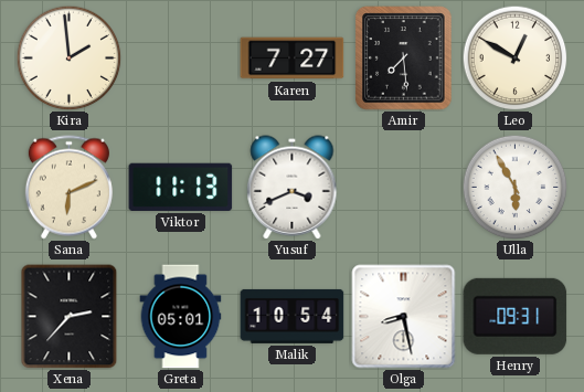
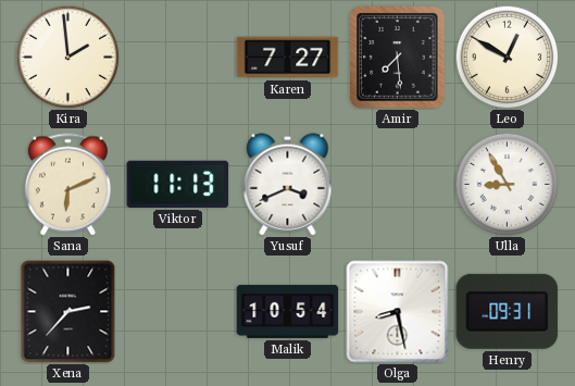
Ulla: 5:55 -> 8:55
Greta: 05:01 -> none
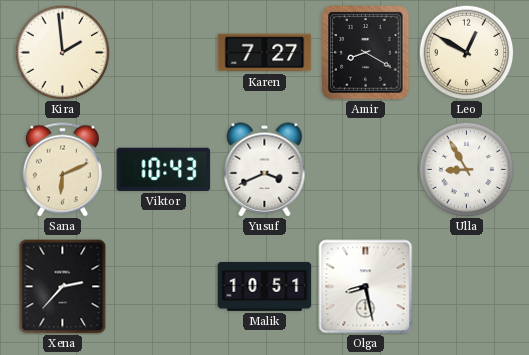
Amir: 7:29 -> 8:20
Viktor: 11:13 -> 10:43
Malik: 10:54 -> 10:51
Henry: 09:31 -> none
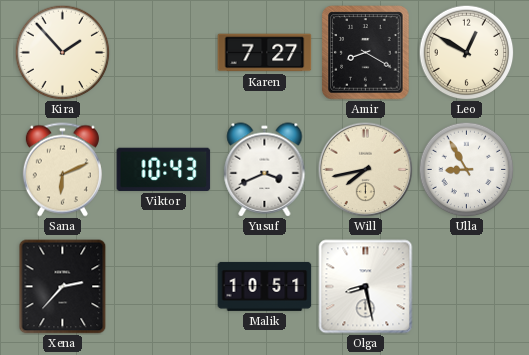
Kira: 1:59 -> 1:53
Will: none -> 7:43
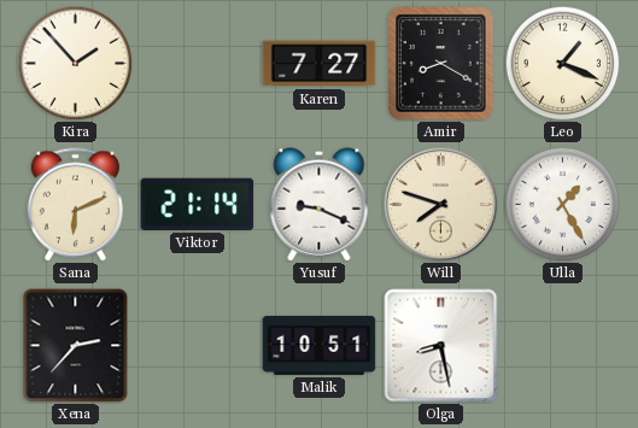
Leo: 12:50 -> 1:19
Viktor: 10:43 -> 21:14
Yusuf: 3:41 -> 9:19
Will: 7:43 -> 7:48
Ulla: 8:55 -> 1:25
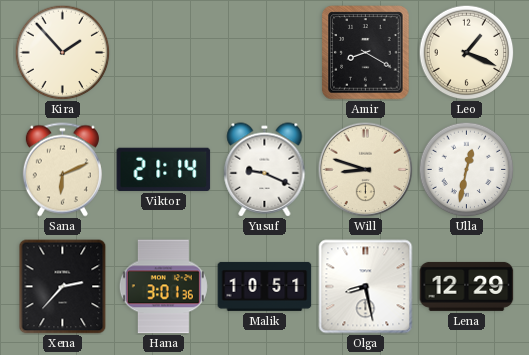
Karen: 7:27 -> none
Will: 7:48 -> 8:48
Ulla: 1:25 -> 12:32
Hana: none -> 3:01
Lena: none -> 12:29
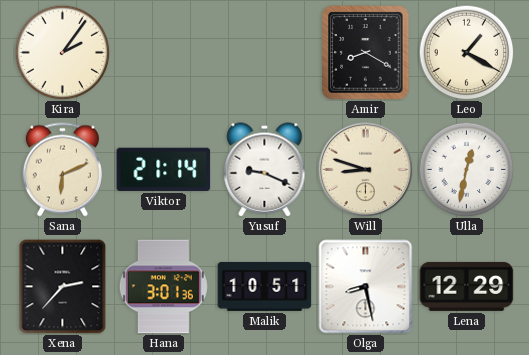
Kira: 1:53 -> 2:06
Leo: 1:19 -> 1:20
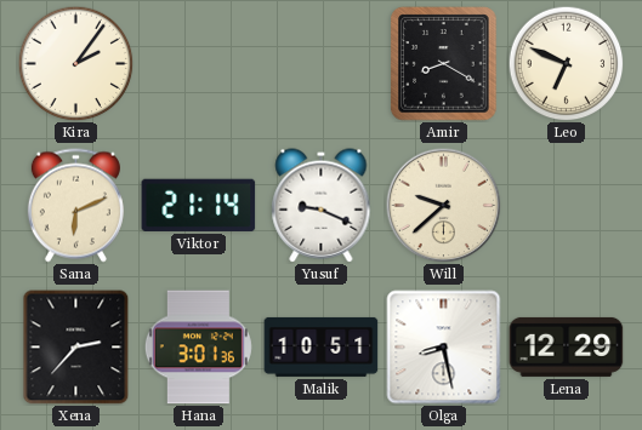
Leo: 1:20 -> 6:49
Will: 8:48 -> 9:38
Ulla: 12:32 -> none
